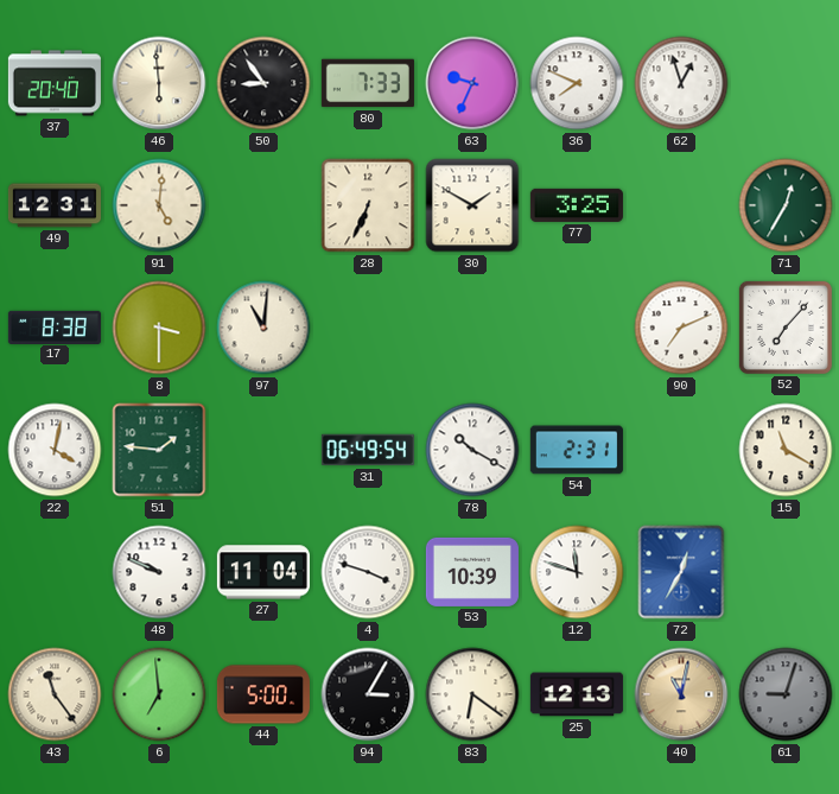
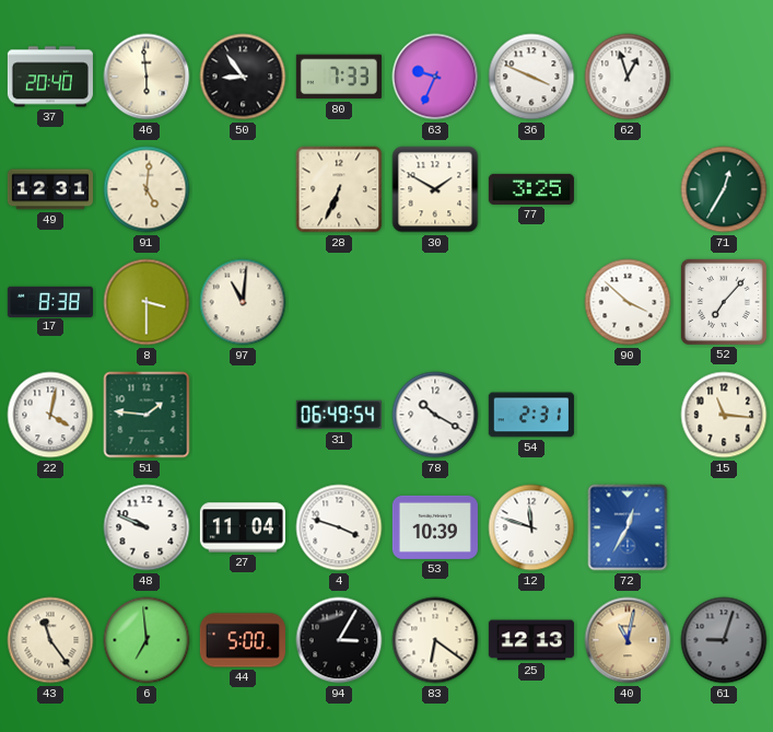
36: 7:49 -> 3:49
90: 7:11 -> 3:52
15: 11:20 -> 11:16
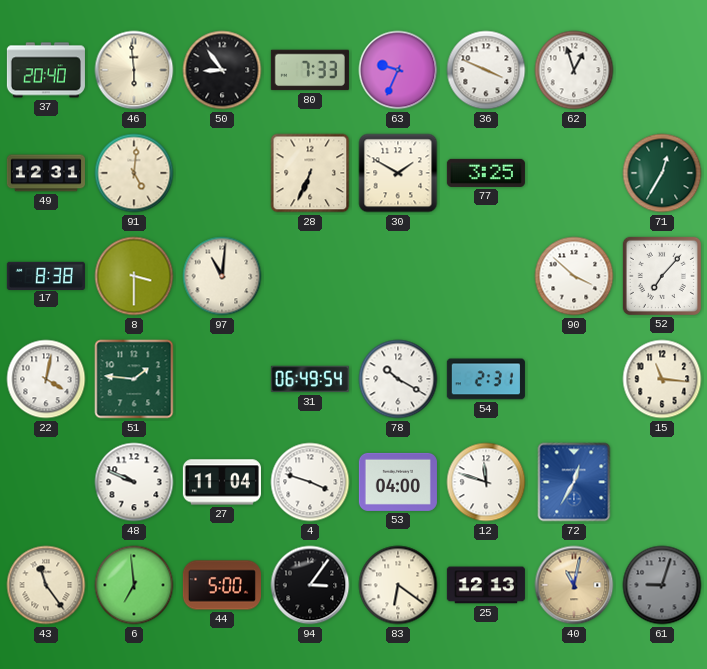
53: 10:39 -> 04:00
94: 3:05 -> 3:06
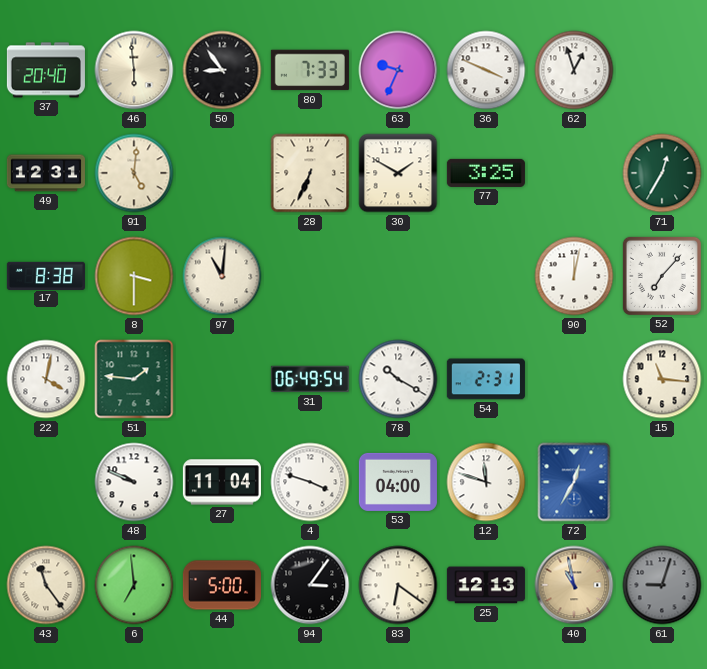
90: 3:52 -> 12:02
40: 11:02 -> 10:58
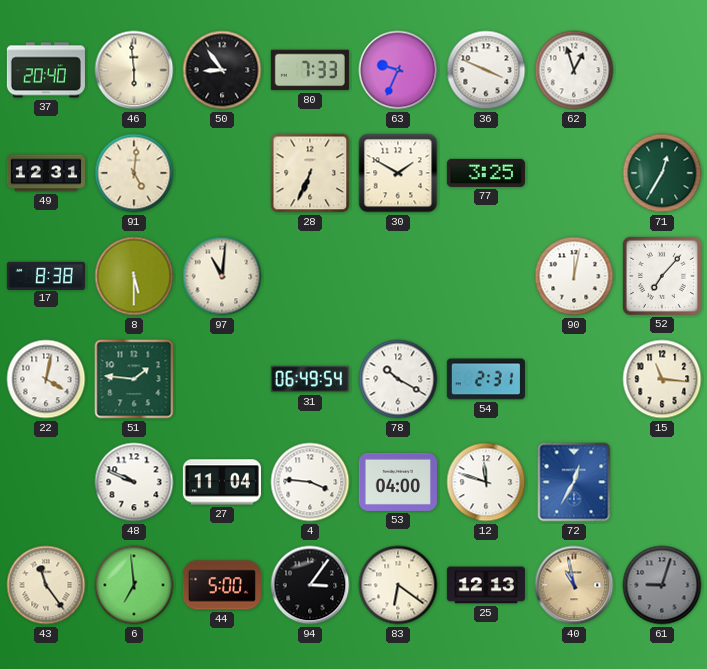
8: 3:30 -> 5:30
4: 3:48 -> 3:46
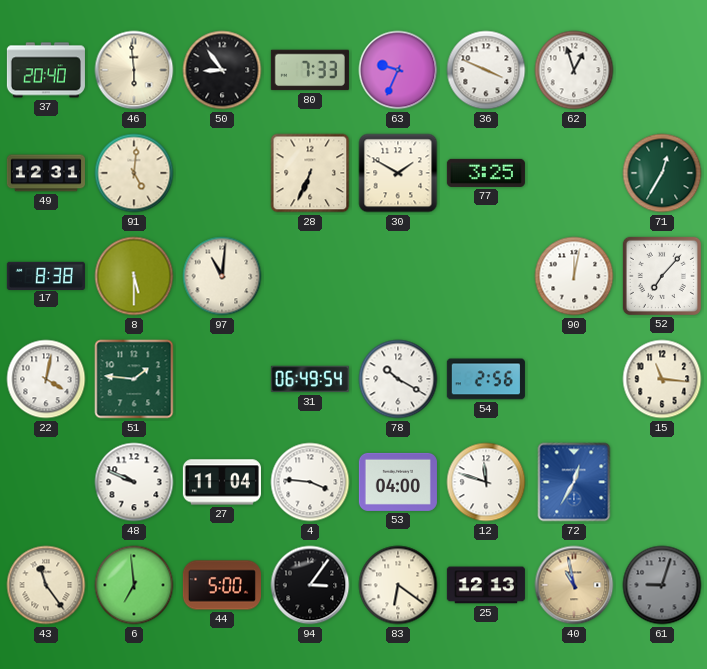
54: 2:31 -> 2:56
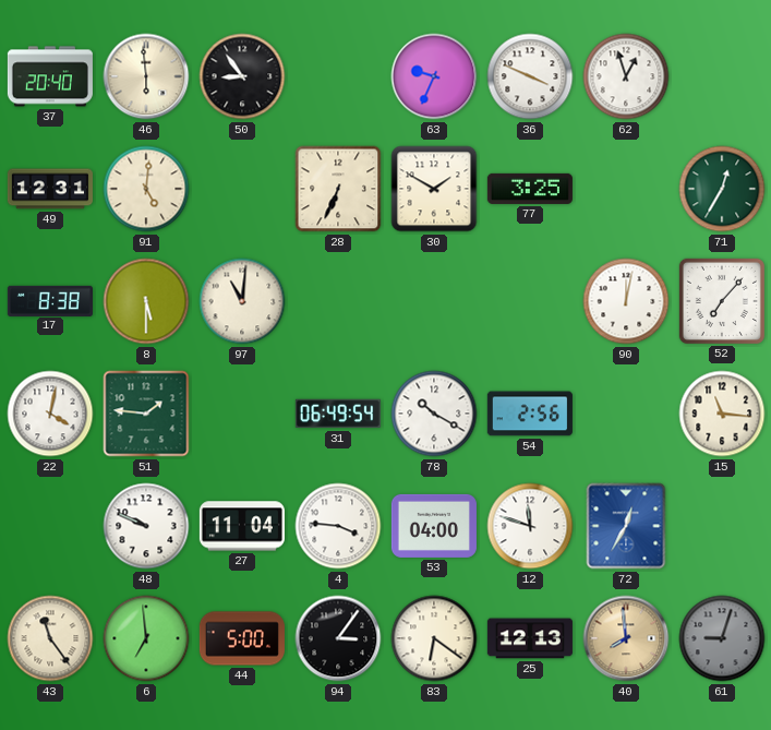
80: 7:33 -> none
40: 10:58 -> 7:59
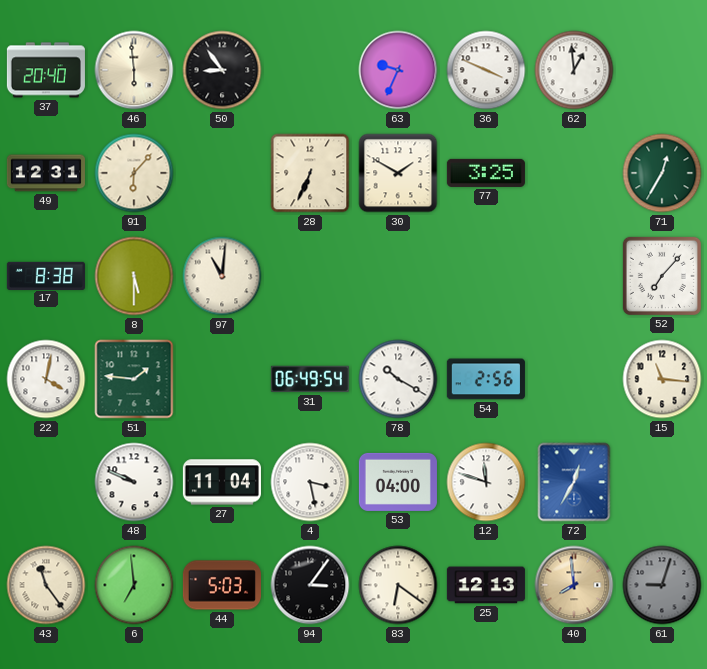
62: 12:57 -> 12:59
91: 5:01 -> 6:07
90: 12:02 -> none
4: 3:46 -> 3:28
44: 5:00 -> 5:03
